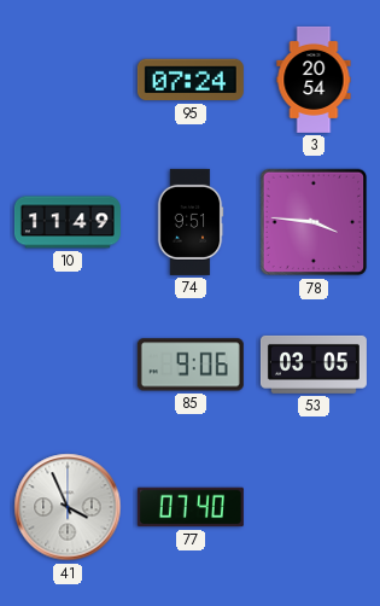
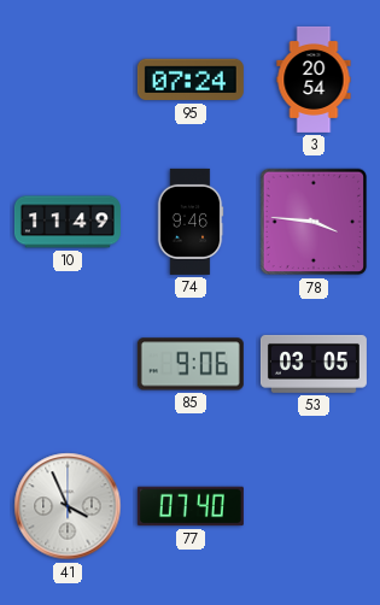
74: 9:51 -> 9:46
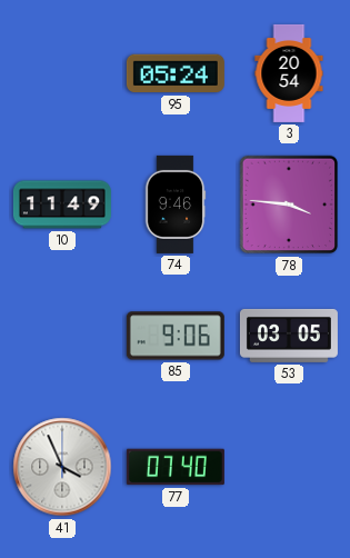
95: 07:24 -> 05:24
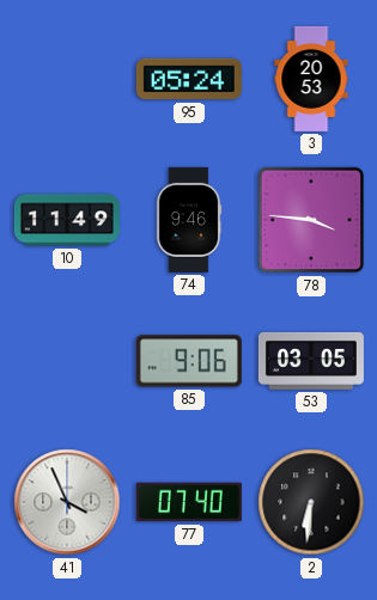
3: 20:54 -> 20:53
2: none -> 6:31
